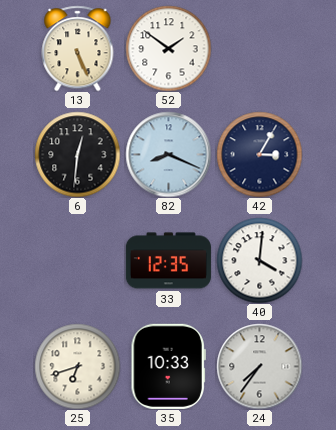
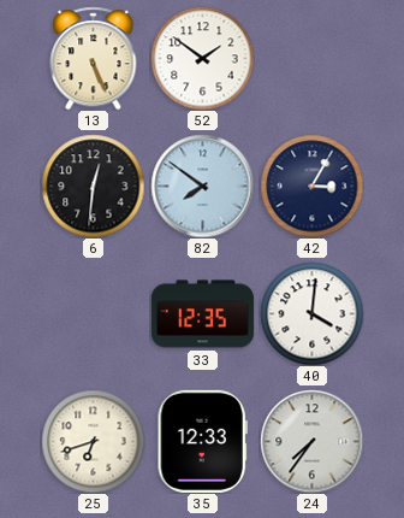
82: 8:19 -> 7:51
35: 10:33 -> 12:33
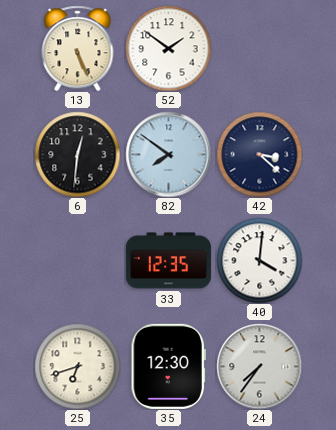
42: 3:05 -> 3:22
35: 12:33 -> 12:30
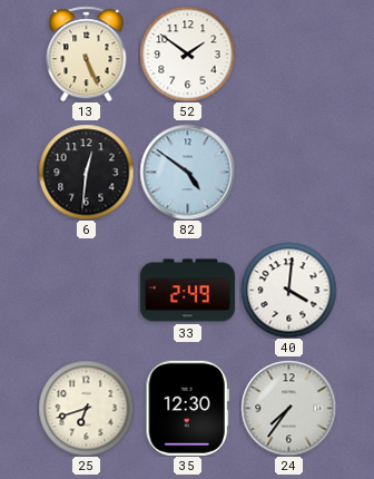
82: 7:51 -> 4:51
42: 3:22 -> none
33: 12:35 -> 2:49
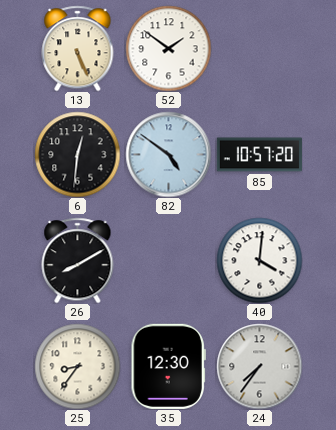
85: none -> 10:57
26: none -> 8:10
33: 2:49 -> none
25: 6:42 -> 8:36
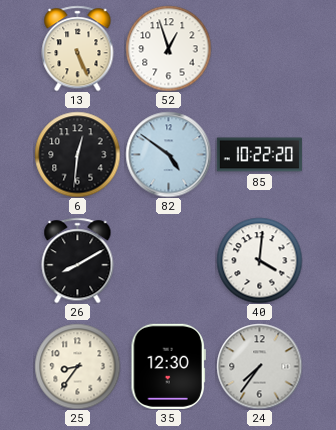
52: 1:51 -> 12:57
85: 10:57 -> 10:22
